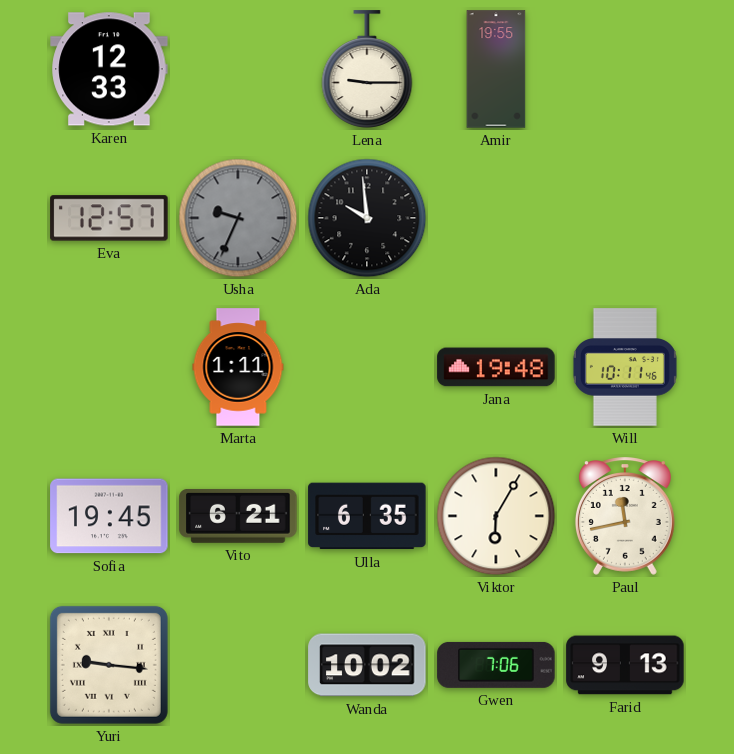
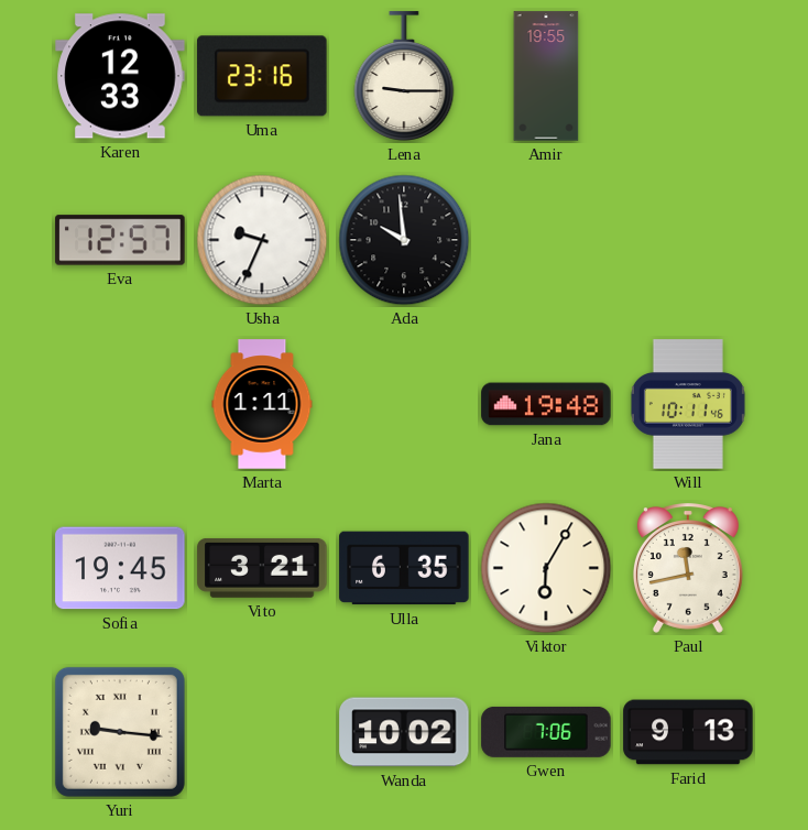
Uma: none -> 23:16
Usha dial: grey -> white
Vito: 6:21 -> 3:21
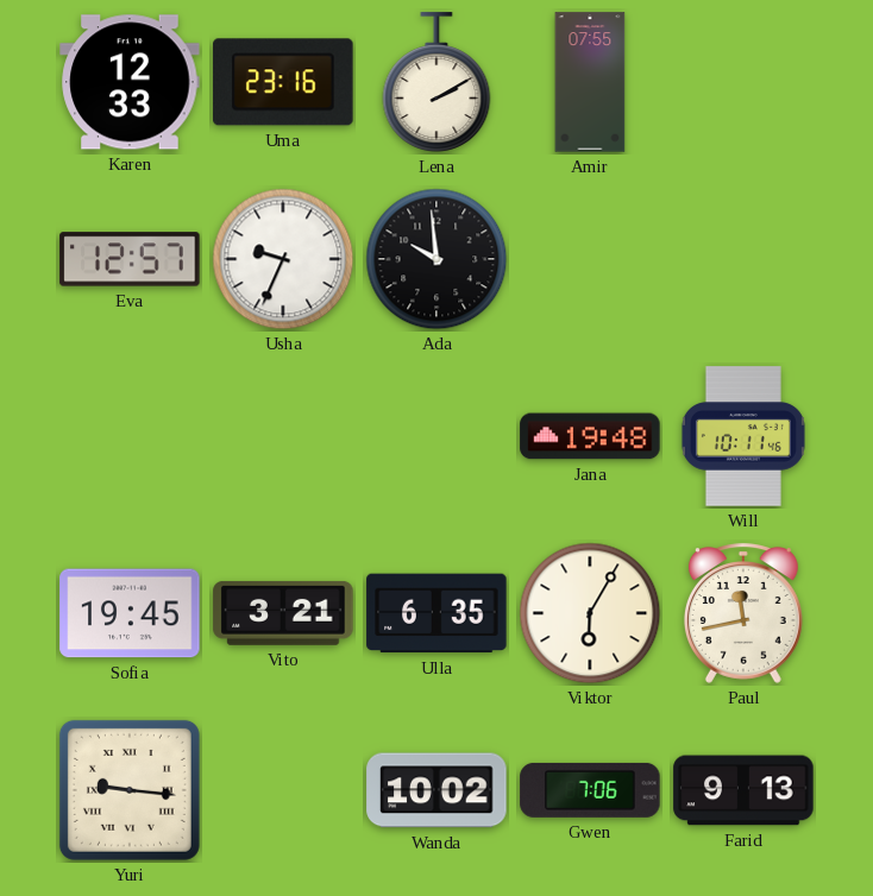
Lena: 9:15 -> 2:10
Amir: 19:55 -> 07:55
Marta: 1:11 -> none
